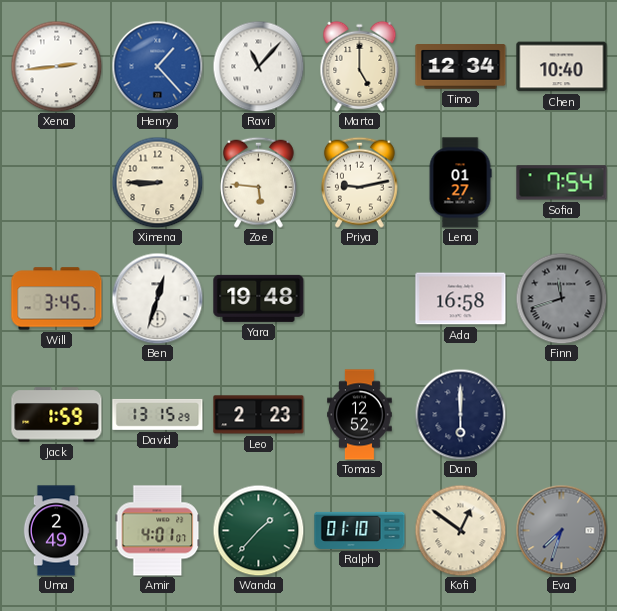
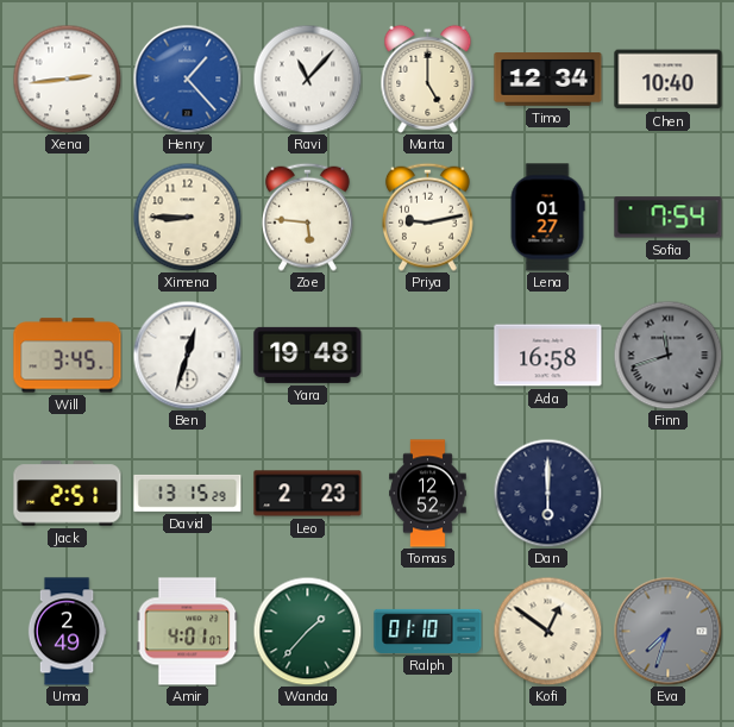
Jack: 1:59 -> 2:51
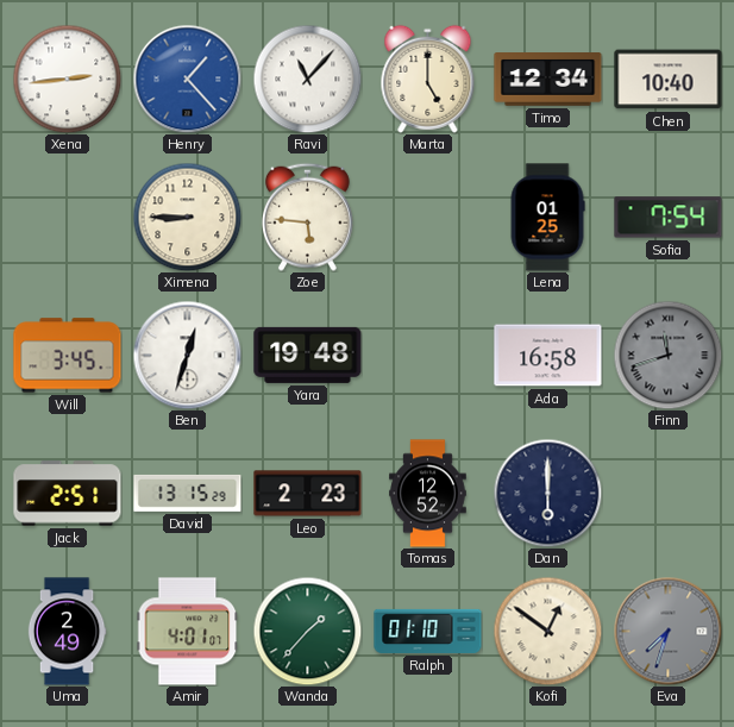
Priya: 9:13 -> none
Lena: 01:27 -> 01:25
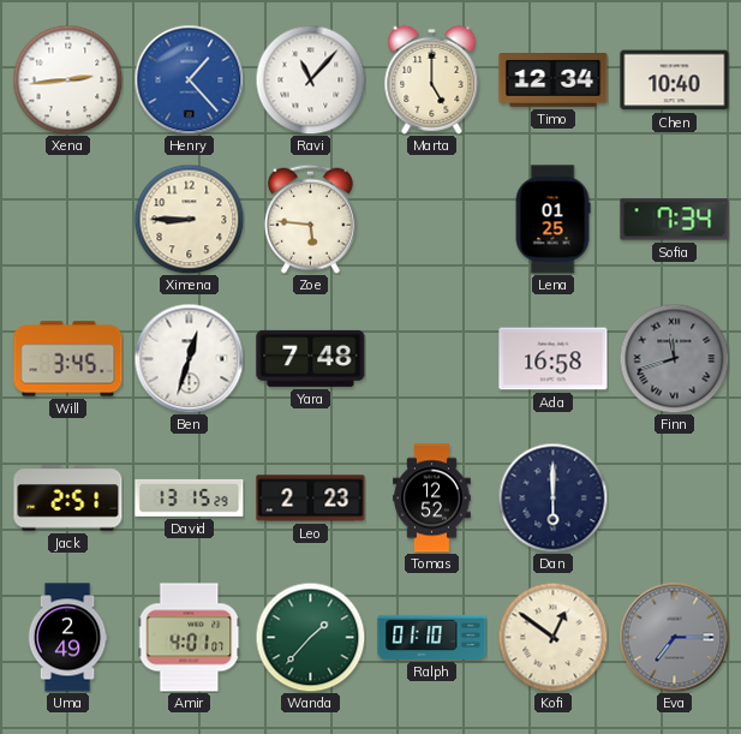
Sofia: 7:54 -> 7:34
Yara: 19:48 -> 7:48
Eva: 7:33 -> 7:15
